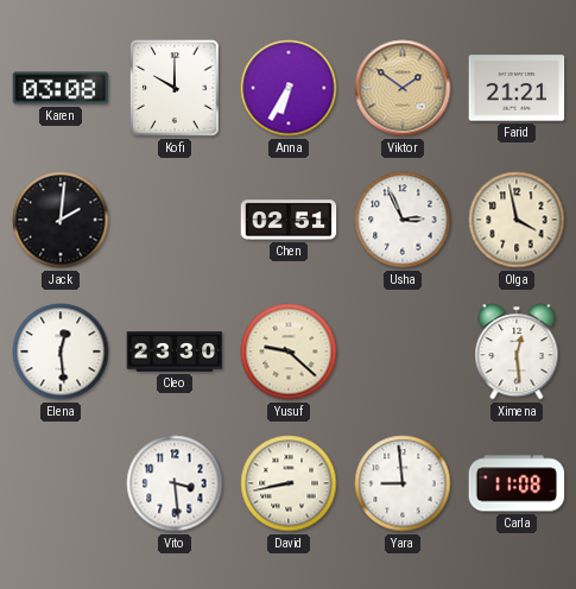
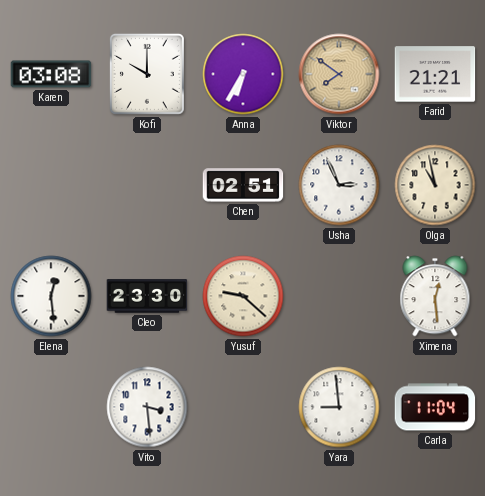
Viktor: 1:51 -> 7:51
Jack: 2:01 -> none
Olga: 3:58 -> 10:58
David: 8:43 -> none
Carla: 11:08 -> 11:04
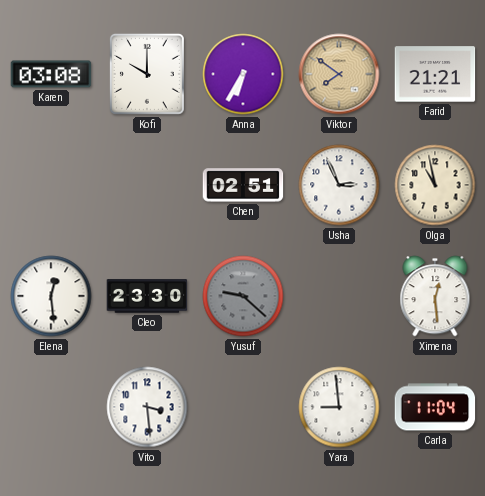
Yusuf dial: cream -> grey
